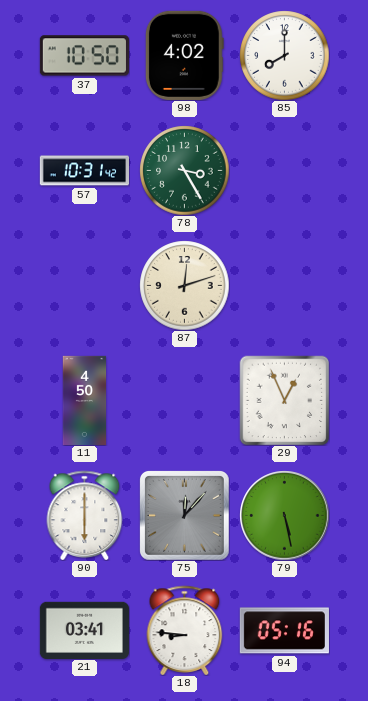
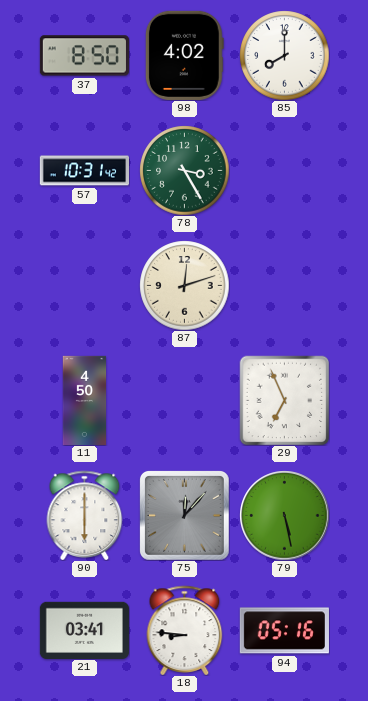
37: 10:50 -> 8:50
29: 12:56 -> 6:56
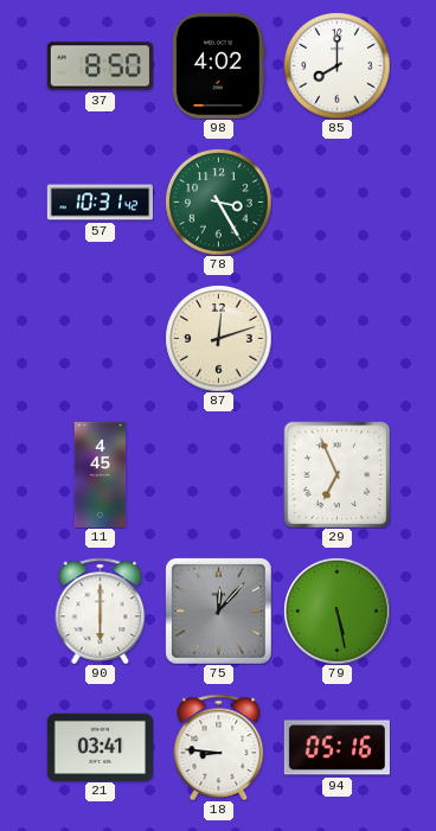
11: 4:50 -> 4:45
